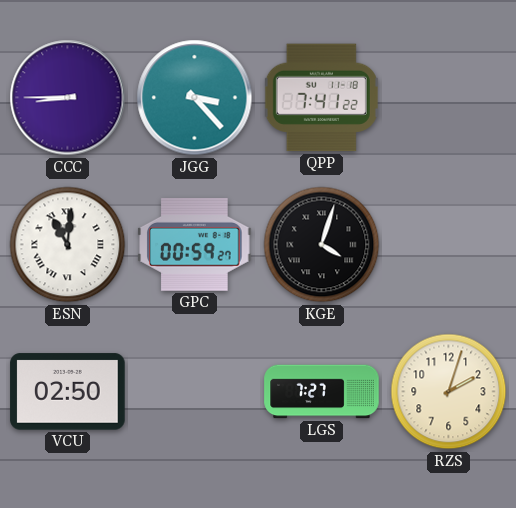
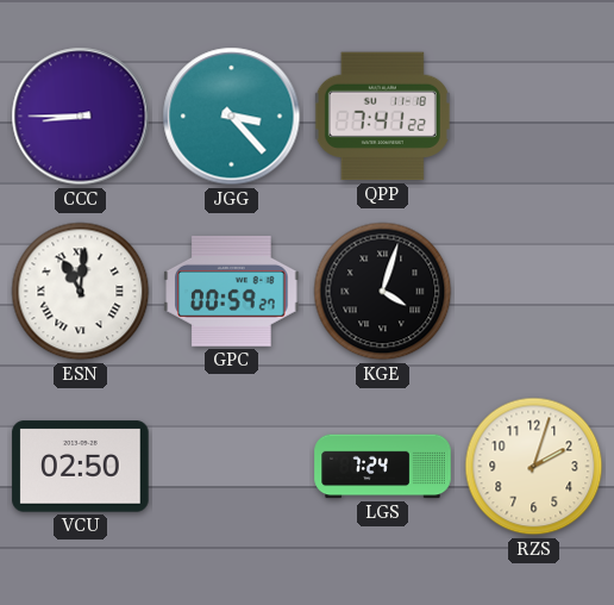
LGS: 7:27 -> 7:24
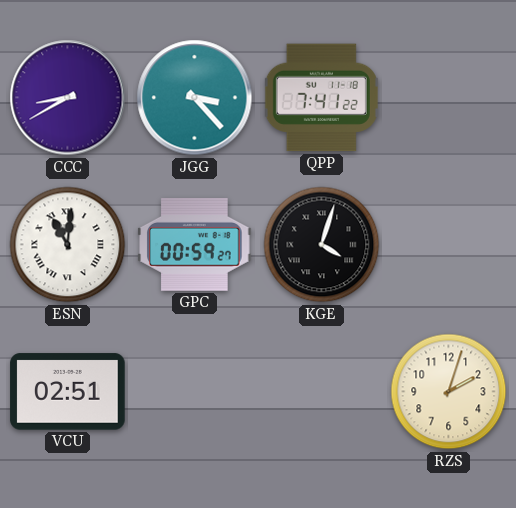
CCC: 8:45 -> 8:40
VCU: 02:50 -> 02:51
LGS: 7:24 -> none
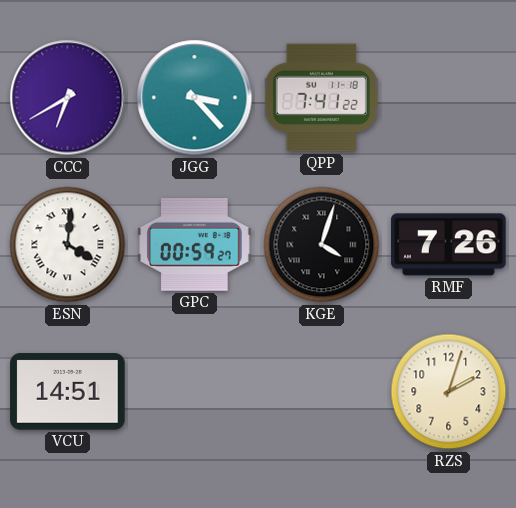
CCC: 8:40 -> 6:40
ESN: 11:01 -> 4:01
RMF: none -> 7:26
VCU: 02:51 -> 14:51
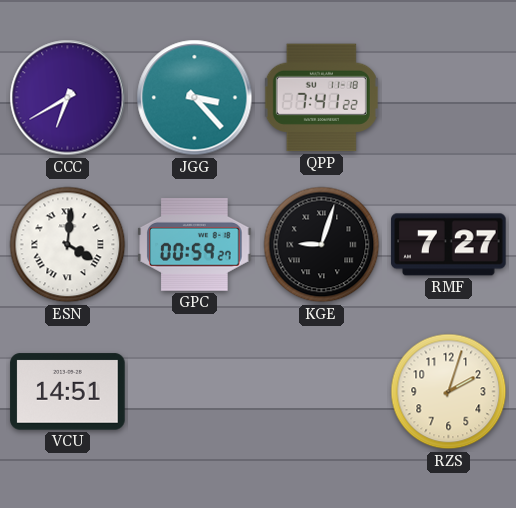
KGE: 4:03 -> 9:03
RMF: 7:26 -> 7:27
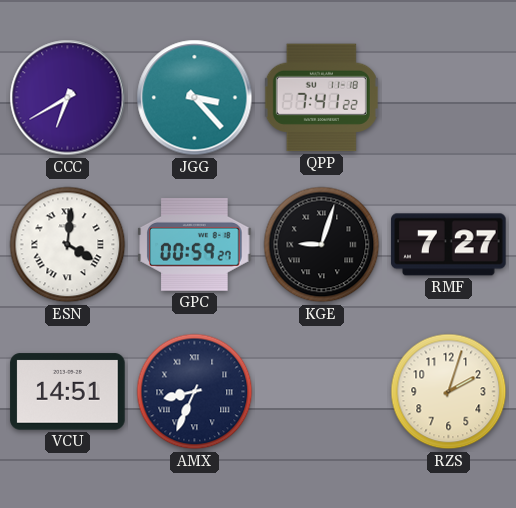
AMX: none -> 8:34
